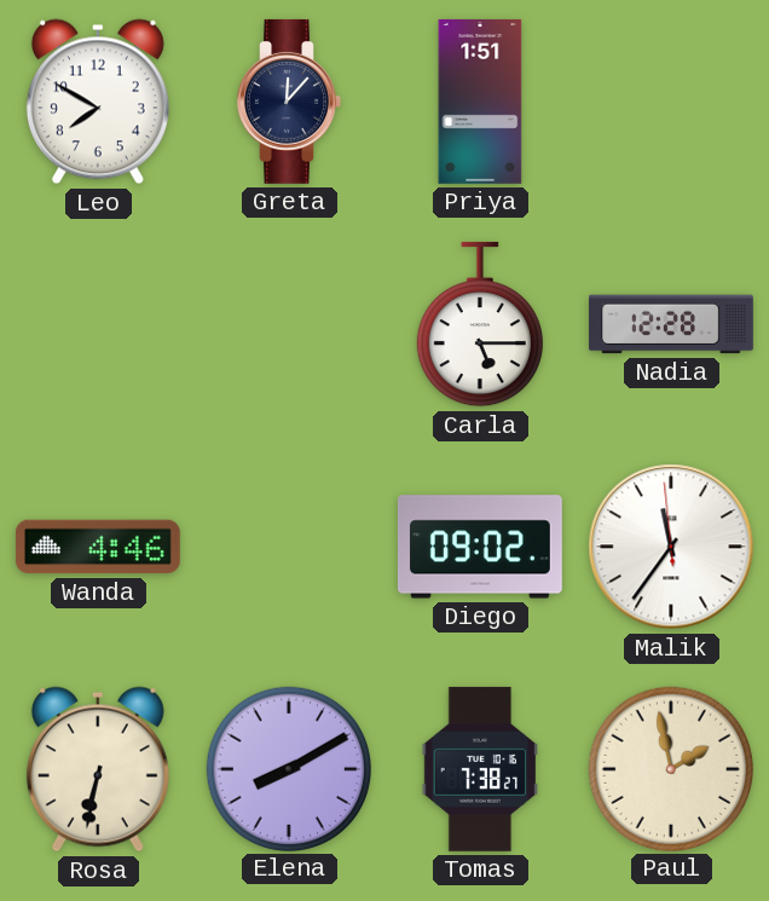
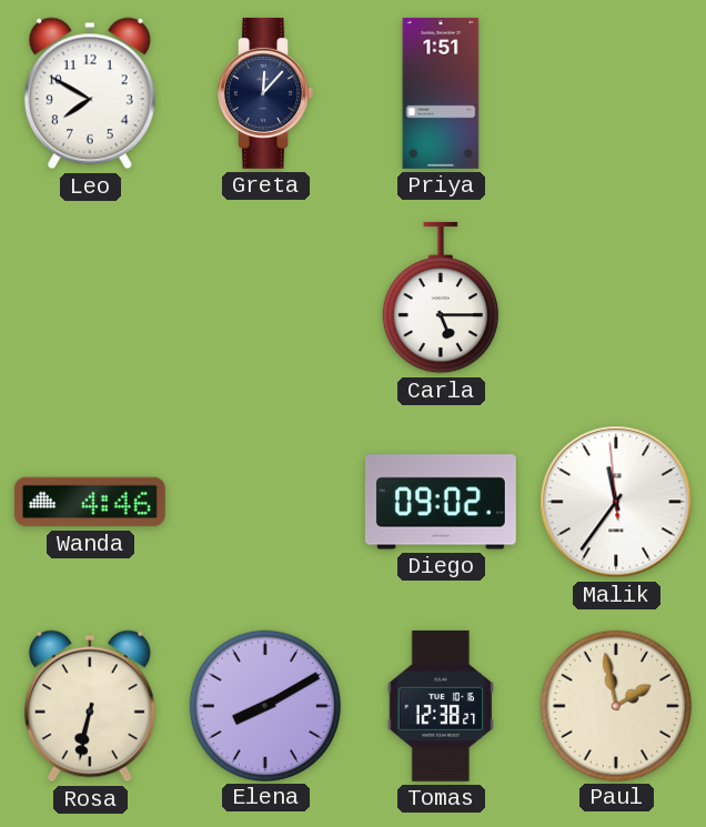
Nadia: 12:28 -> none
Tomas: 7:38 -> 12:38
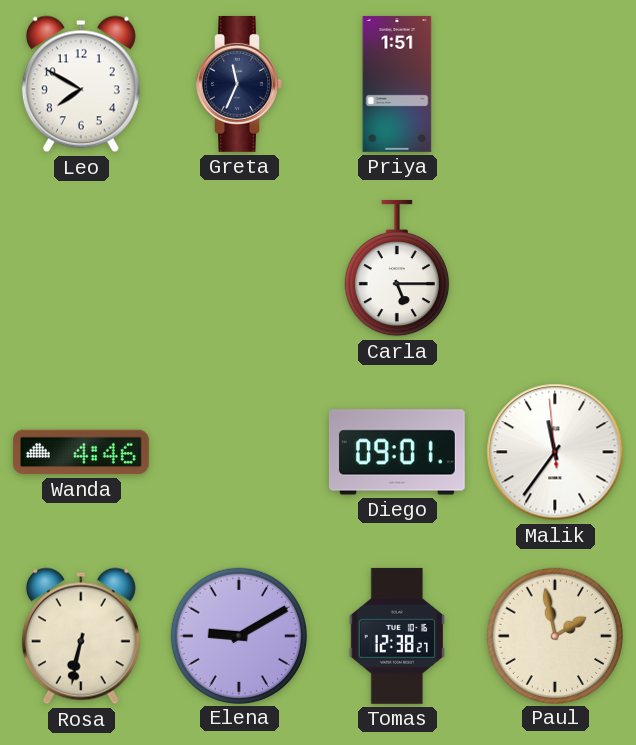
Greta: 12:07 -> 11:34
Diego: 09:02 -> 09:01
Elena: 8:10 -> 9:10
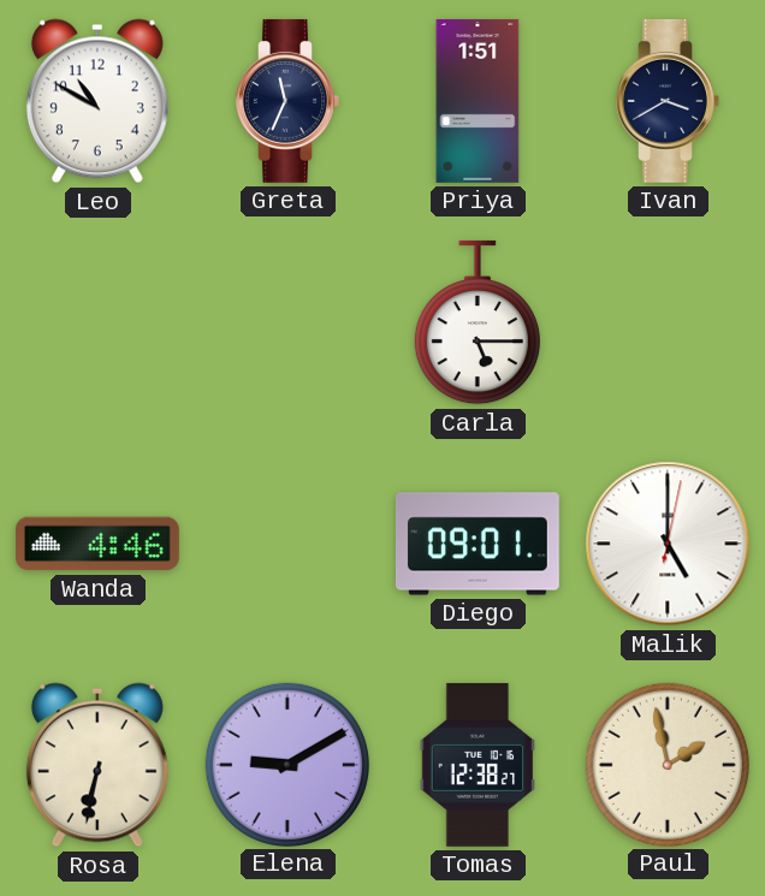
Leo: 7:50 -> 10:50
Ivan: none -> 3:40
Malik: 11:35 -> 5:00
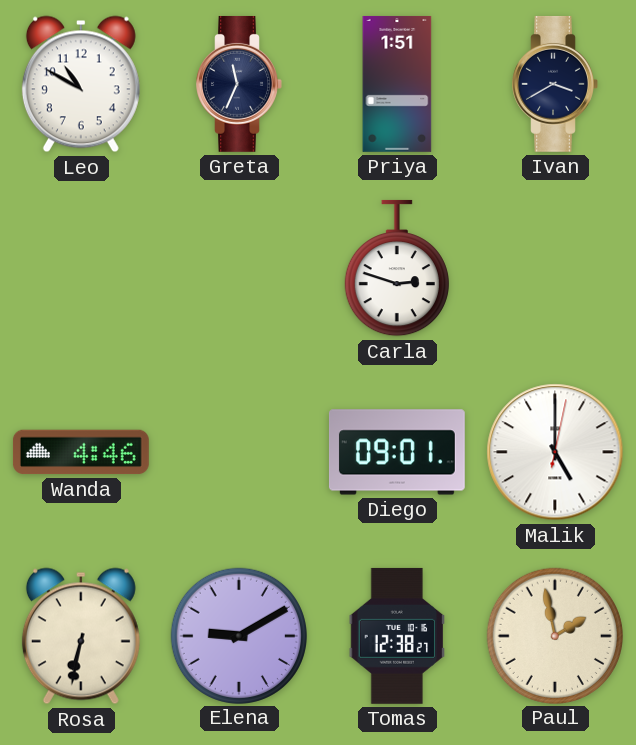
Carla: 5:15 -> 2:48
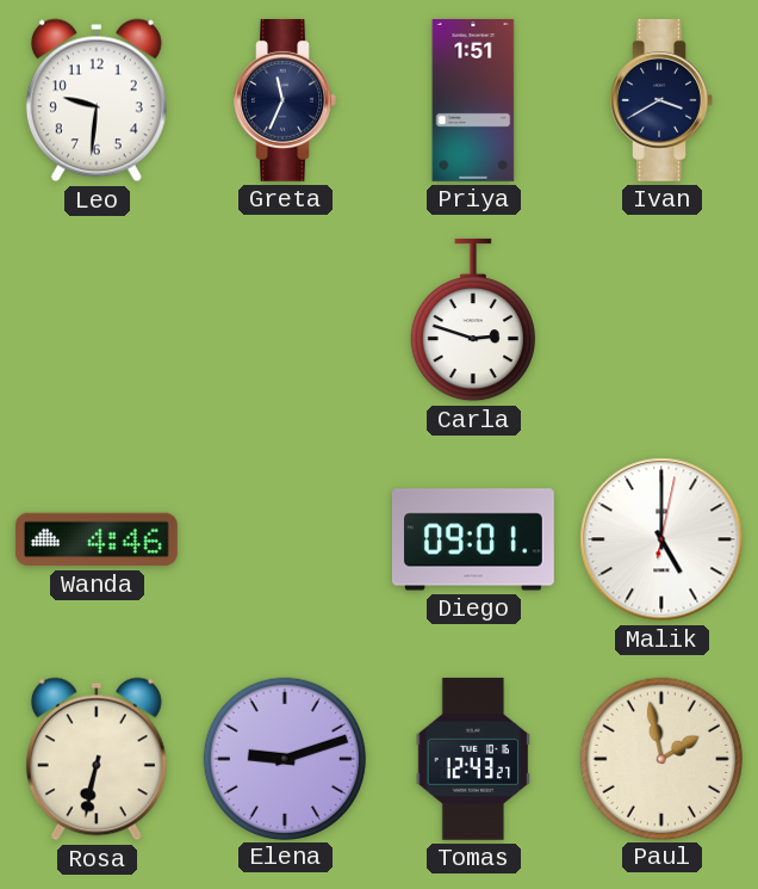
Leo: 10:50 -> 9:31
Elena: 9:10 -> 9:12
Tomas: 12:38 -> 12:43
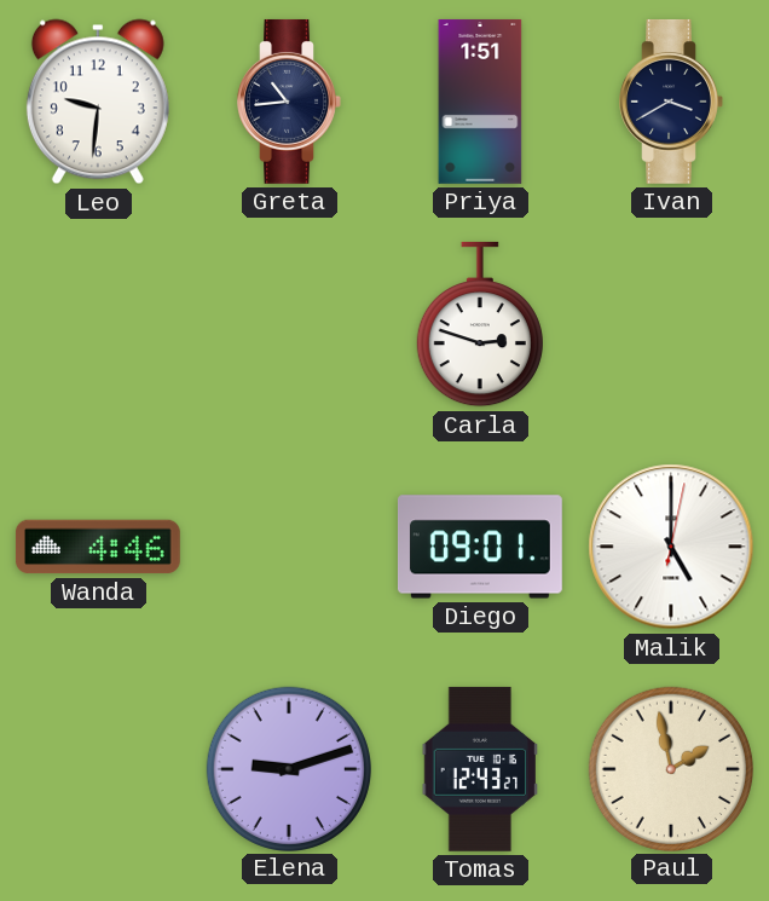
Greta: 11:34 -> 10:44
Rosa: 6:32 -> none
